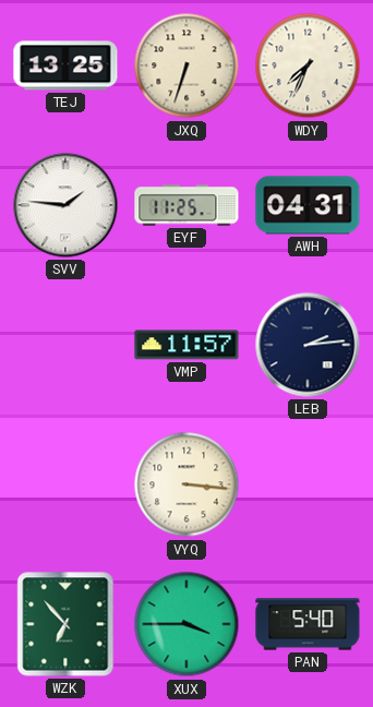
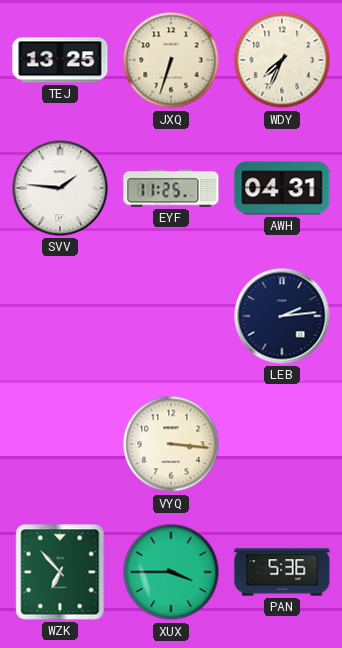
VMP: 11:57 -> none
PAN: 5:40 -> 5:36
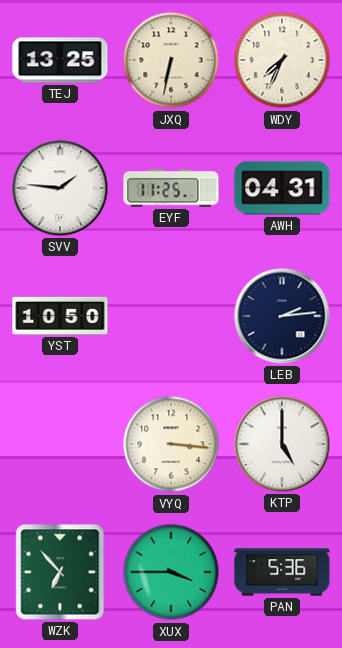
JXQ: 6:33 -> 6:32
YST: none -> 10:50
KTP: none -> 5:00
